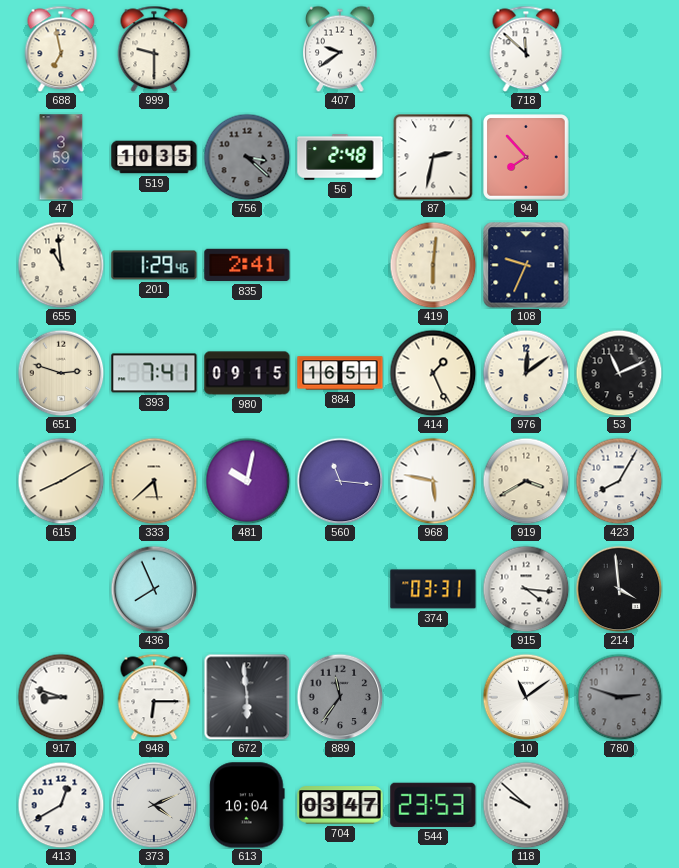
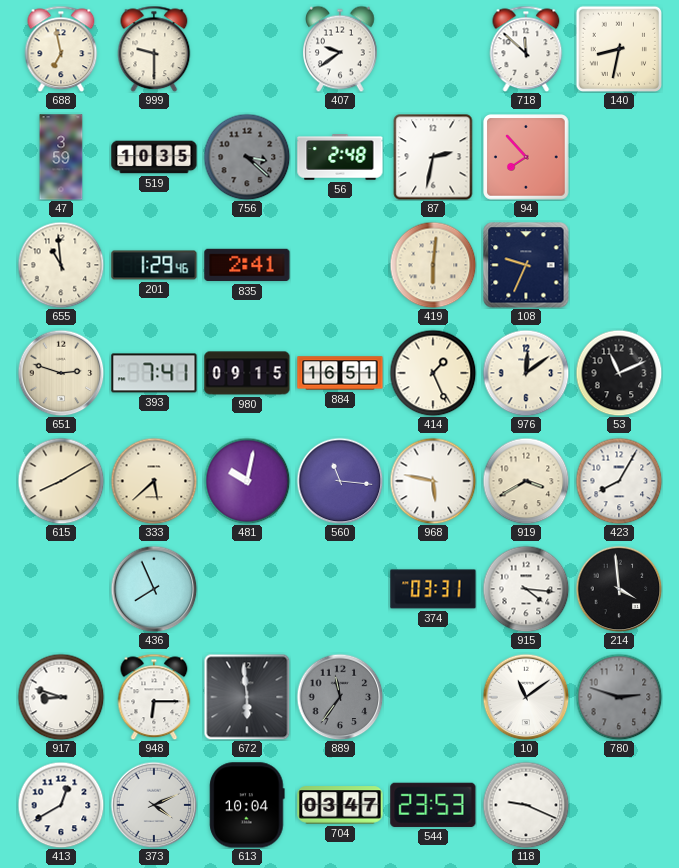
140: none -> 8:32
118: 9:52 -> 9:19
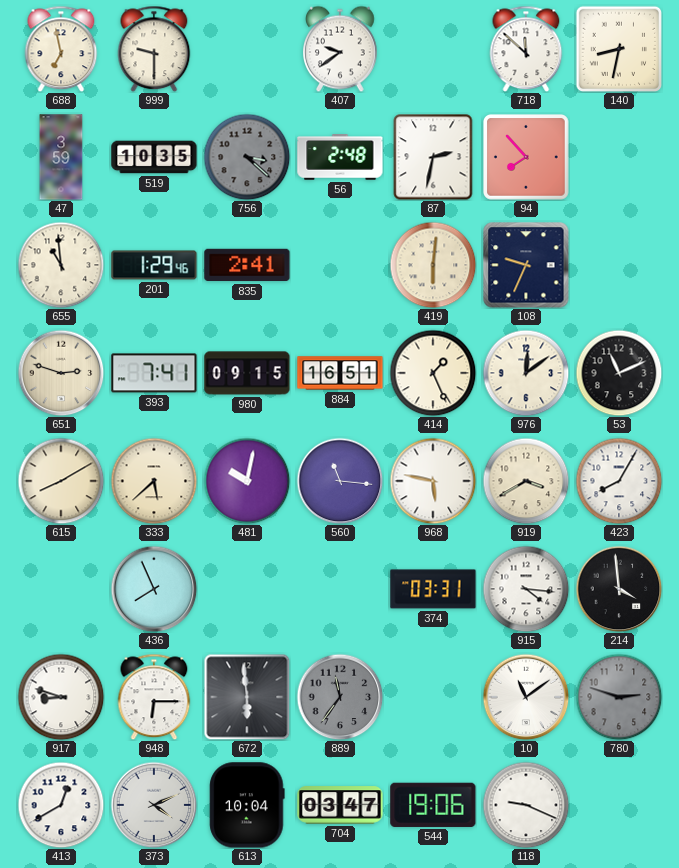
544: 23:53 -> 19:06
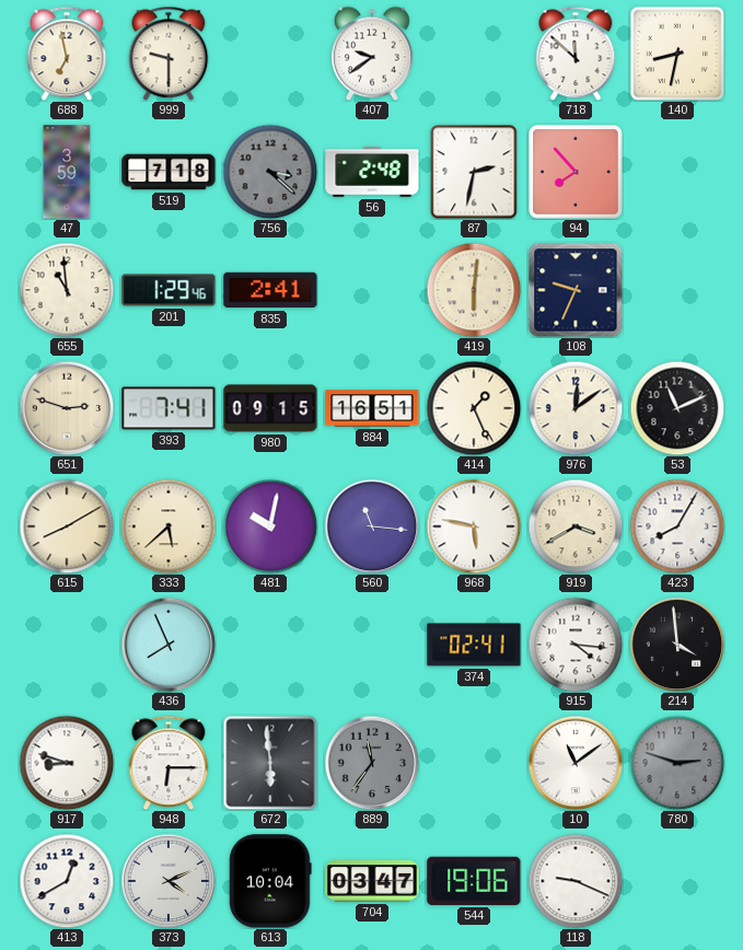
519: 10:35 -> 7:18
374: 03:31 -> 02:41
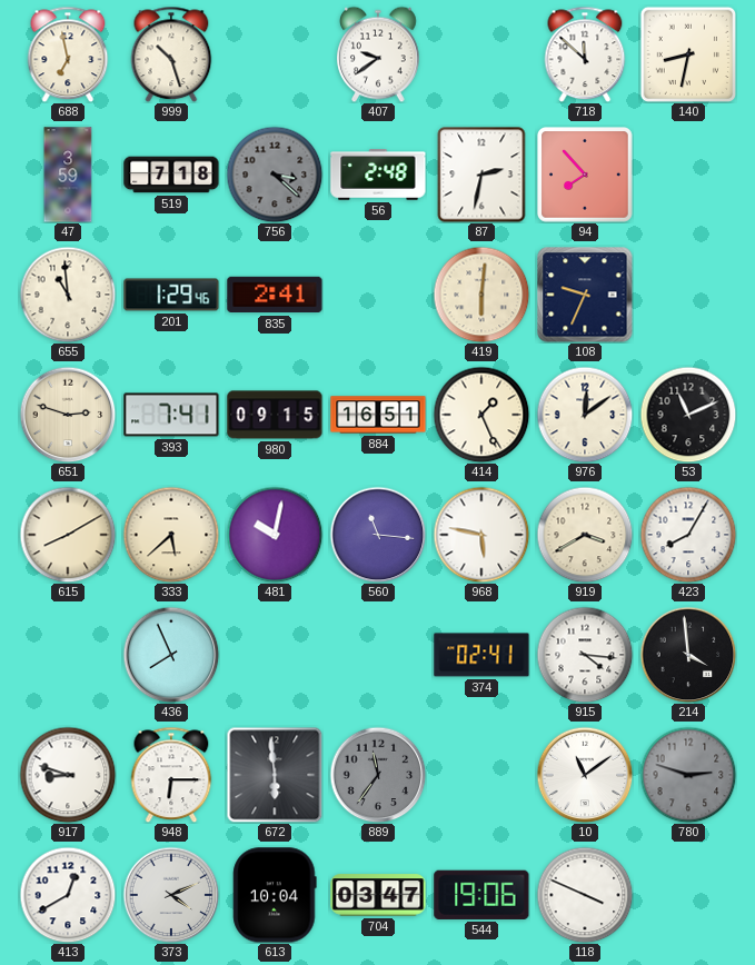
999: 9:30 -> 10:27
118: 9:19 -> 3:49
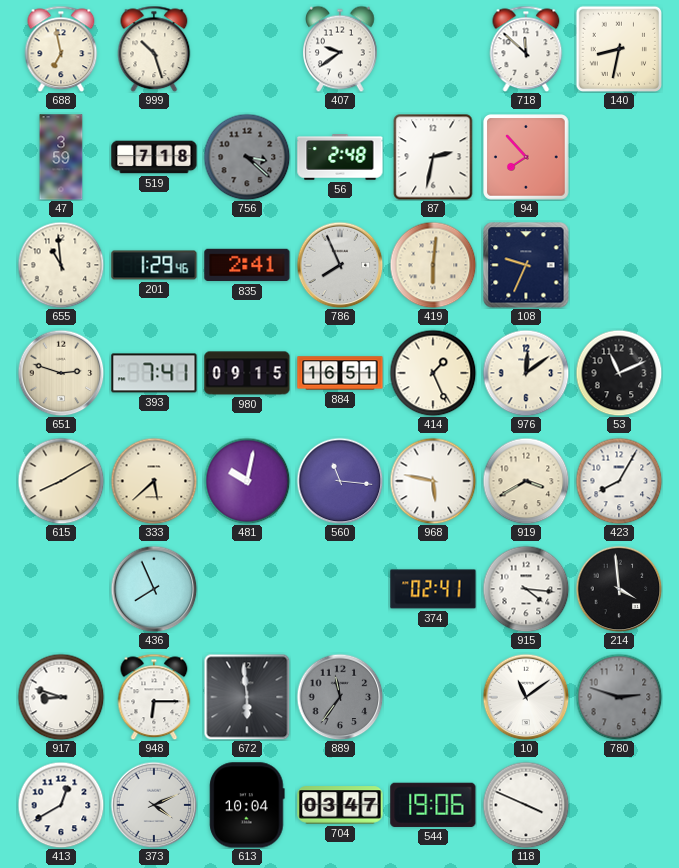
786: none -> 7:56
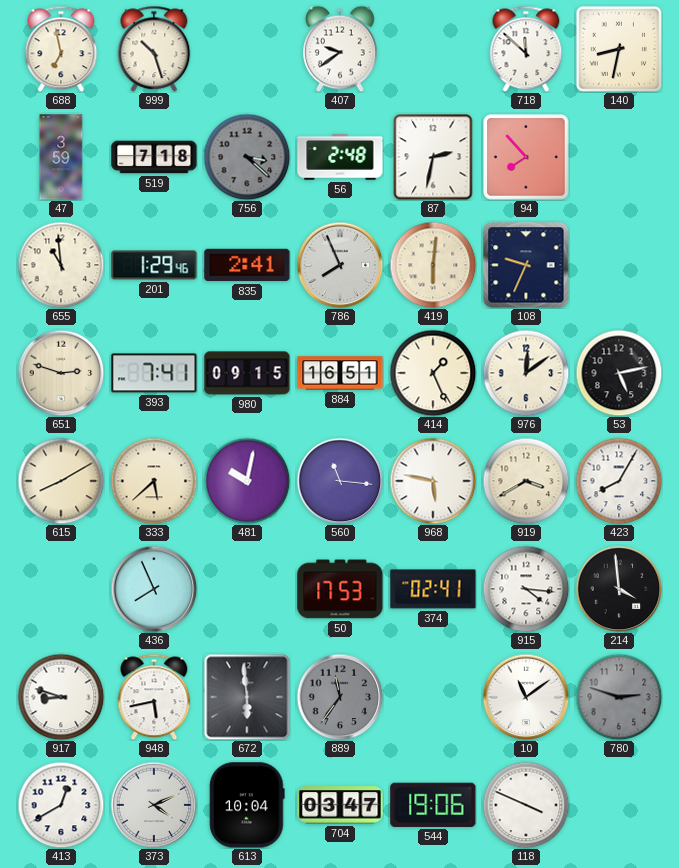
53: 11:11 -> 5:13
50: none -> 17:53
948: 6:15 -> 5:43
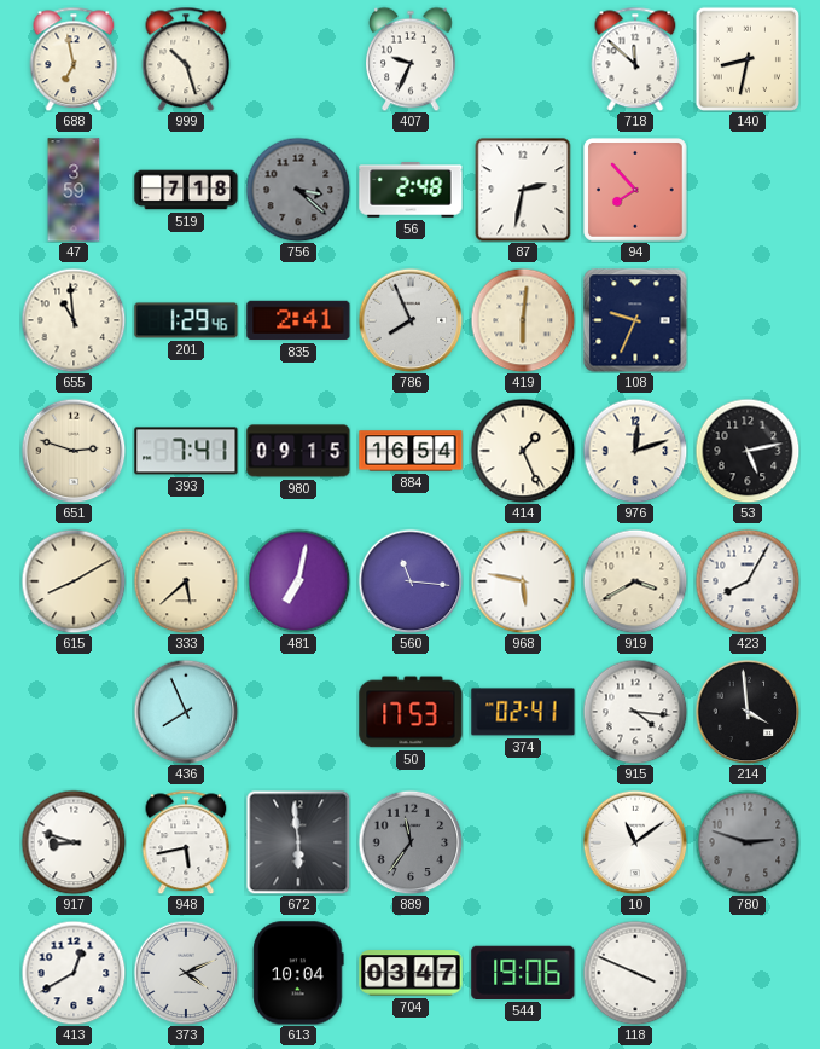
407: 9:39 -> 9:34
884: 16:51 -> 16:54
976: 12:09 -> 12:12
481: 10:02 -> 7:02
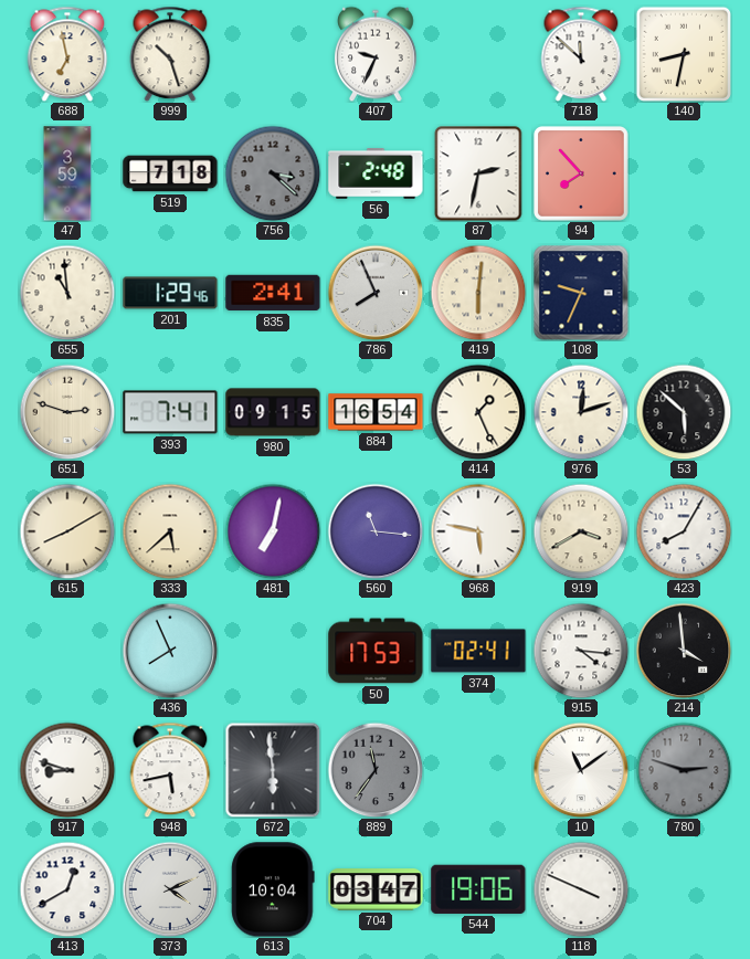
53: 5:13 -> 5:52
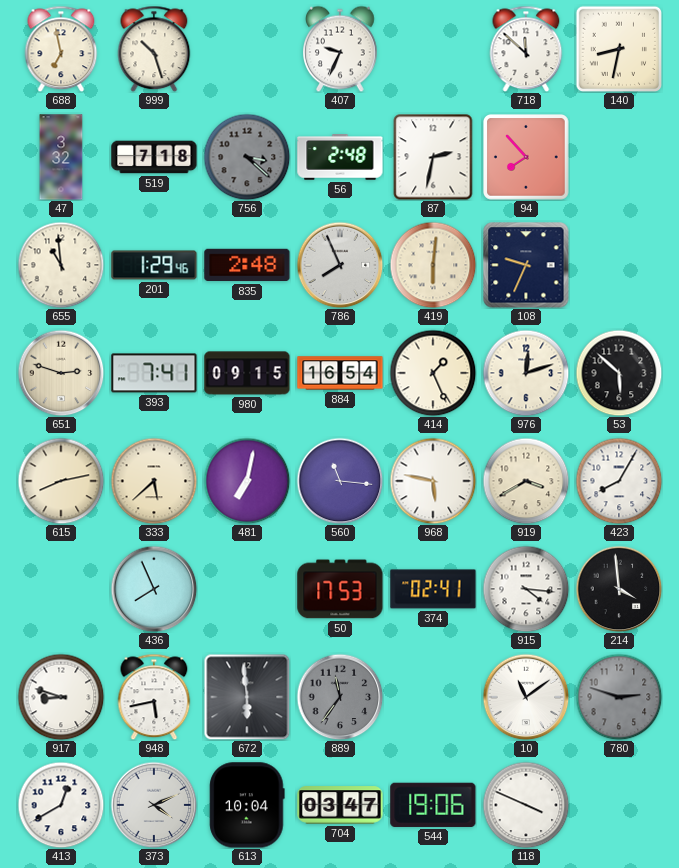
47: 3:59 -> 3:32
835: 2:41 -> 2:48
615: 8:10 -> 8:13
